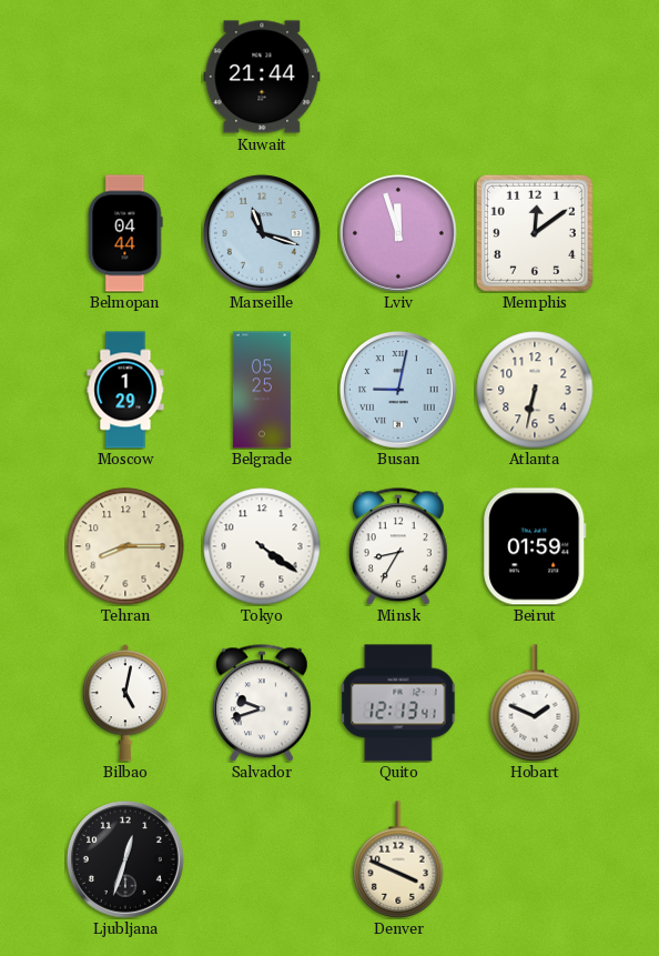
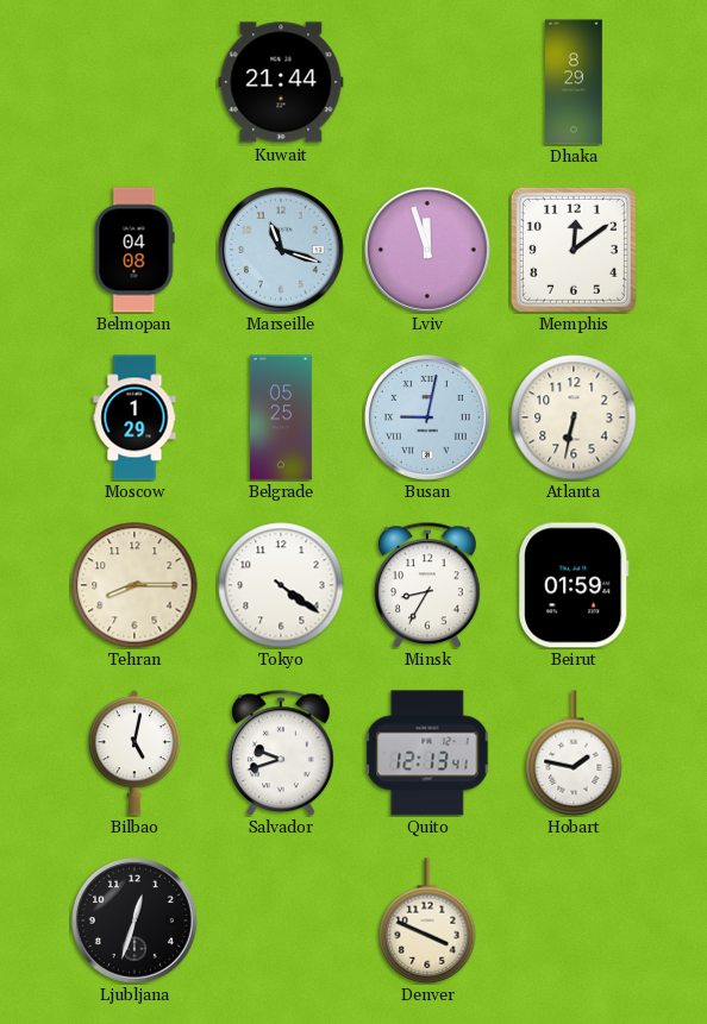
Dhaka: none -> 8:29
Belmopan: 04:44 -> 04:08
Hobart: 1:49 -> 1:47
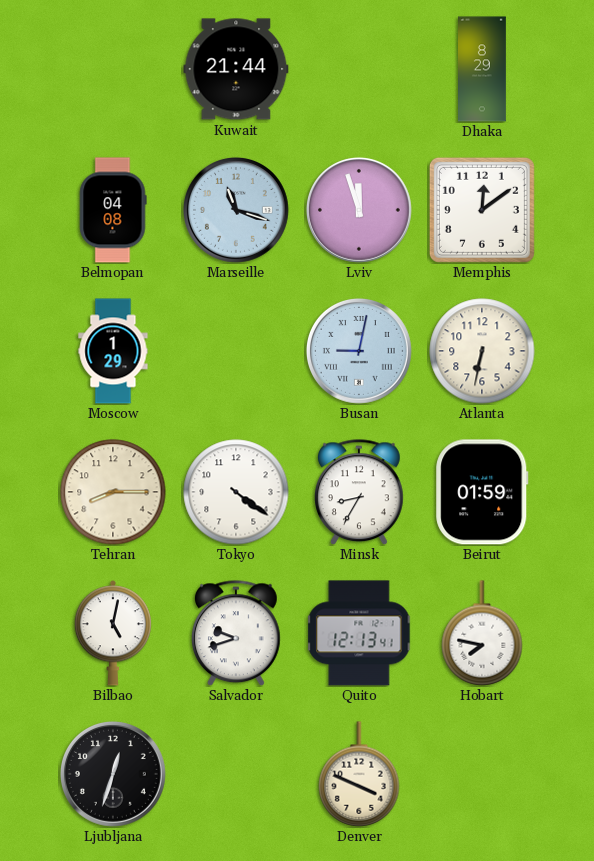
Belgrade: 05:25 -> none
Hobart: 1:47 -> 7:47
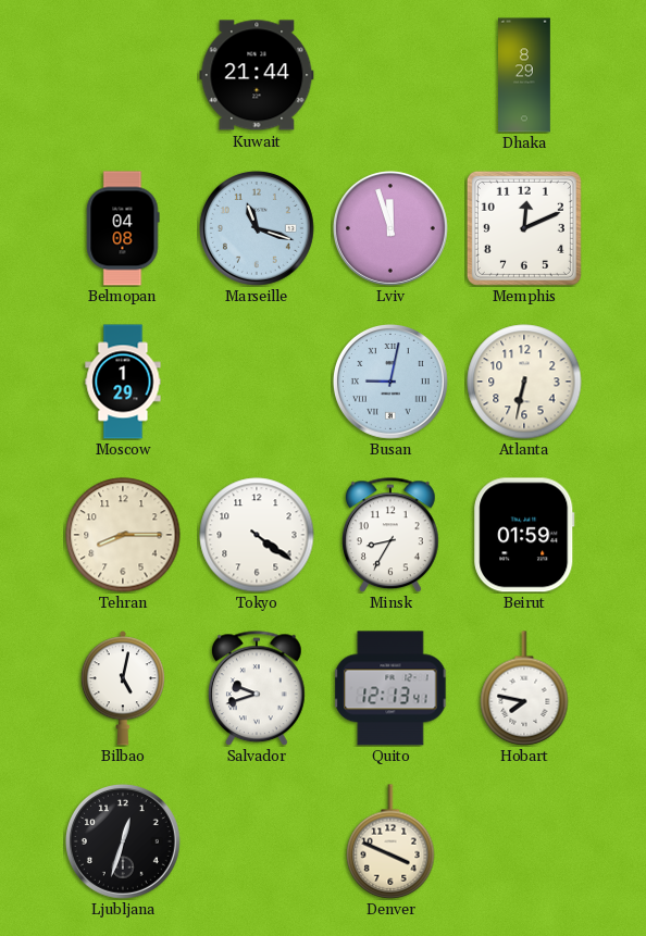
Memphis: 12:09 -> 12:11
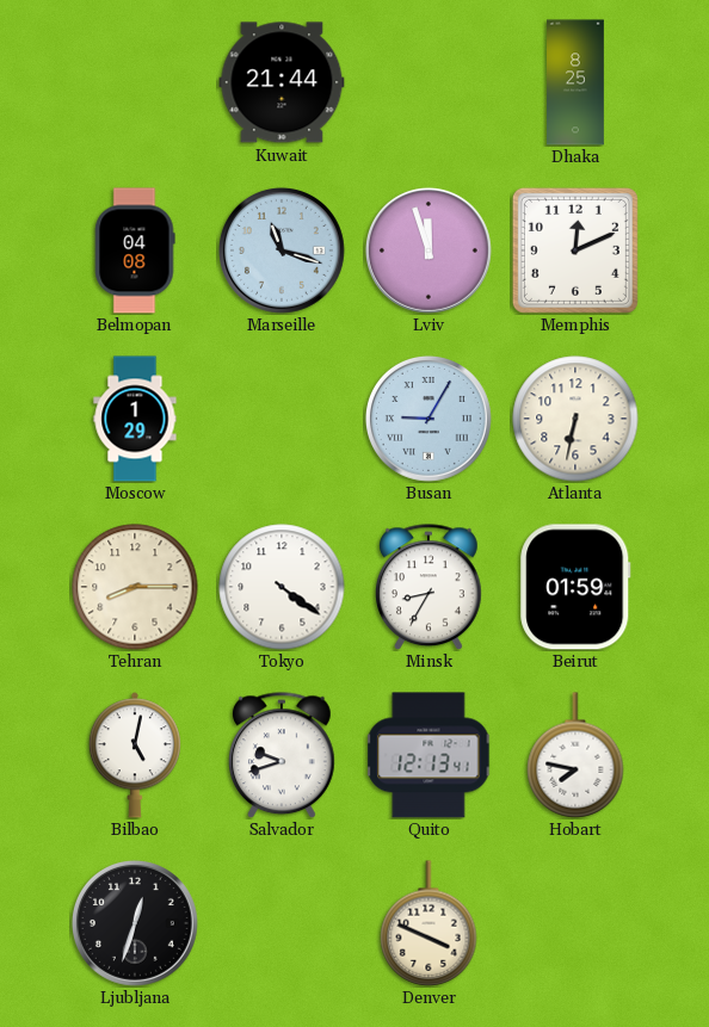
Dhaka: 8:29 -> 8:25
Busan: 9:02 -> 9:05
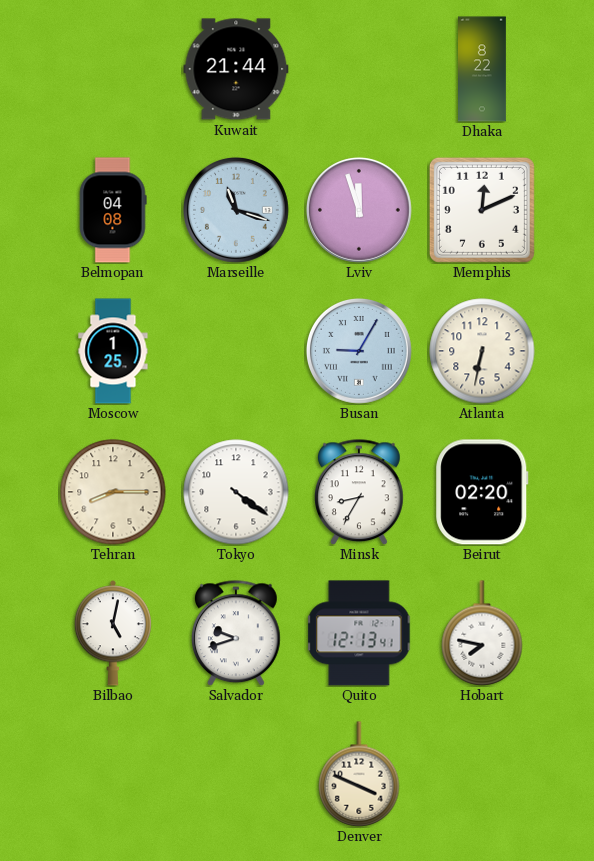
Dhaka: 8:25 -> 8:22
Moscow: 1:29 -> 1:25
Beirut: 01:59 -> 02:20
Ljubljana: 12:33 -> none
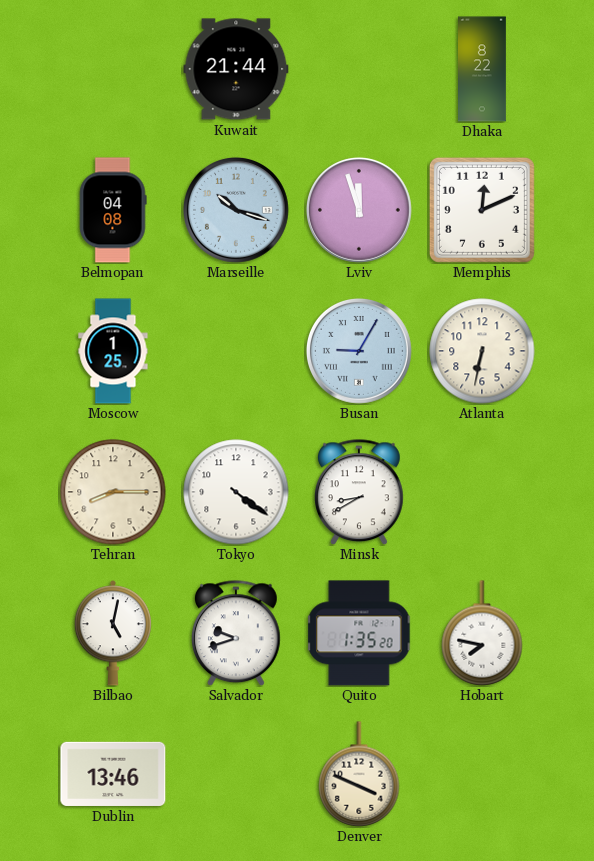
Marseille: 11:18 -> 10:18
Minsk: 8:35 -> 8:40
Beirut: 02:20 -> none
Quito: 12:13 -> 1:35
Dublin: none -> 13:46
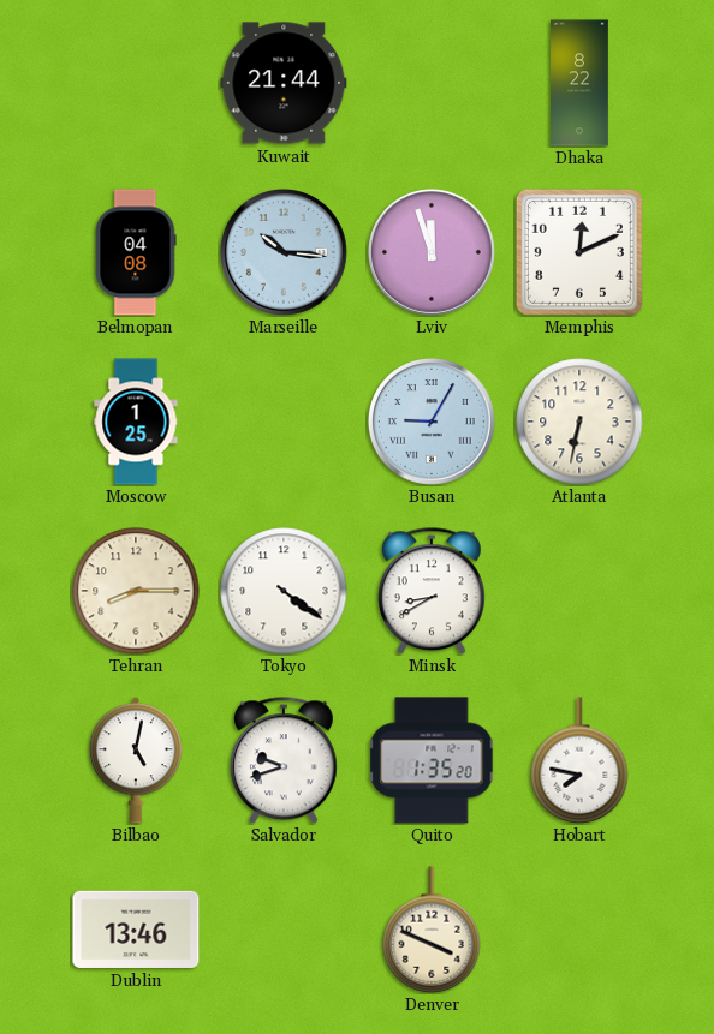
Marseille: 10:18 -> 10:16
